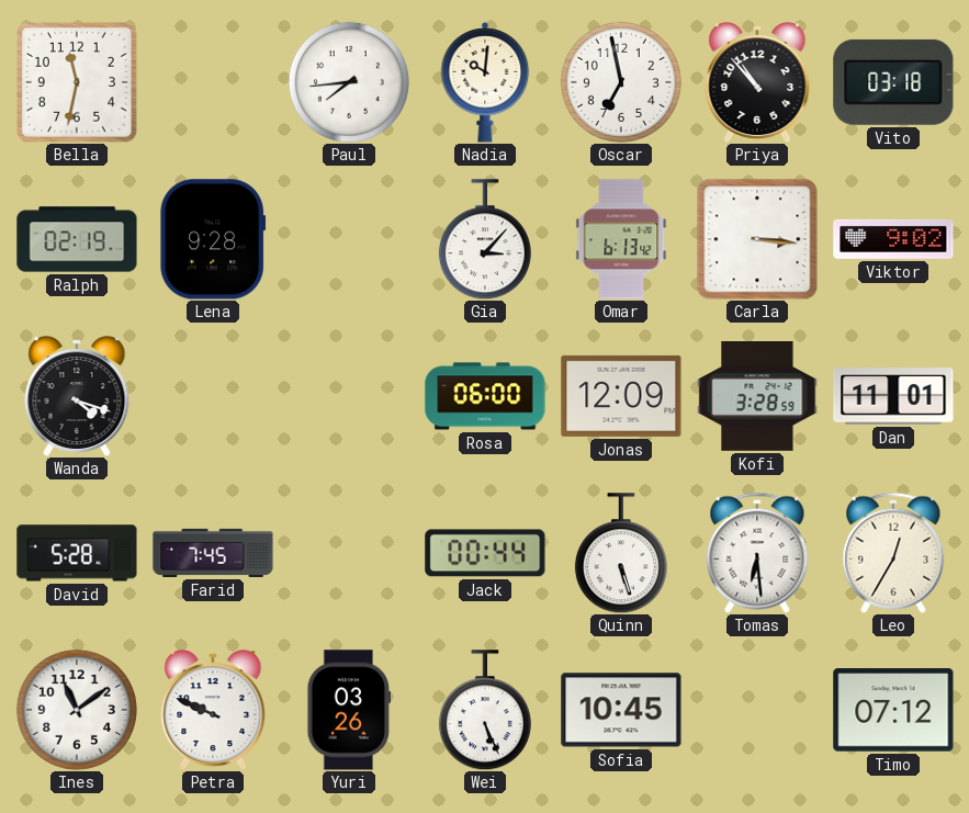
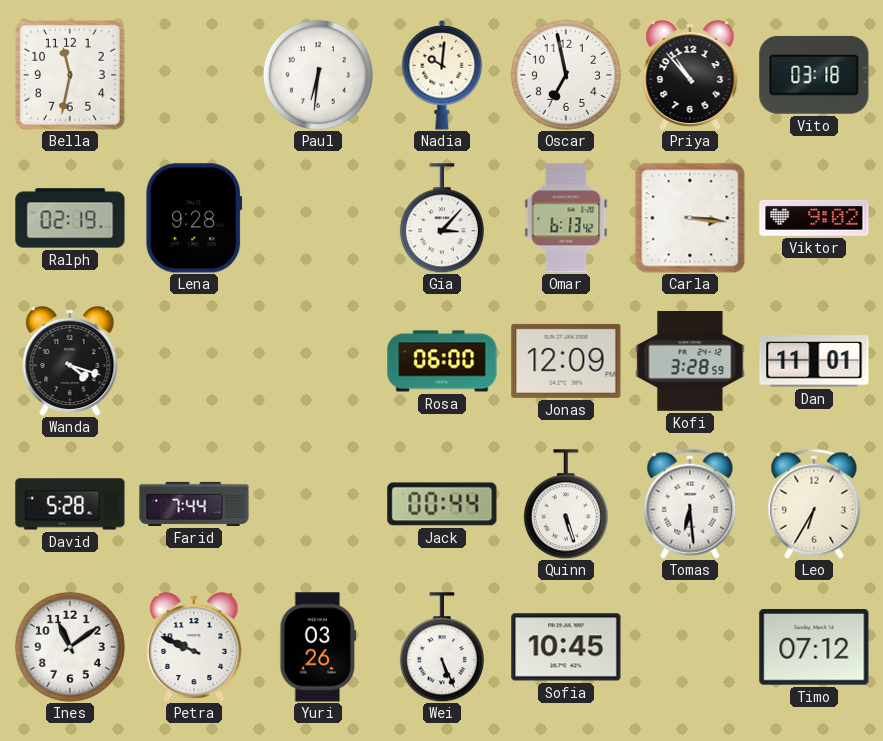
Paul: 7:44 -> 6:31
Farid: 7:45 -> 7:44
Leo: 12:35 -> 6:35
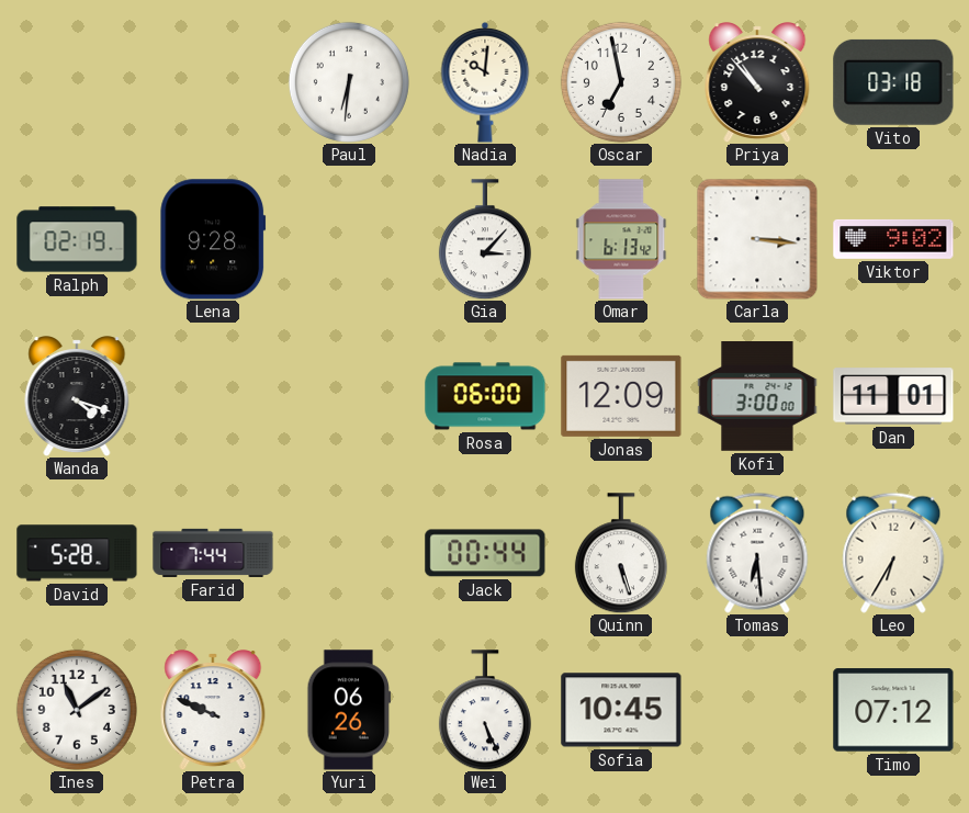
Bella: 11:32 -> none
Kofi: 3:28 -> 3:00
Yuri: 03:26 -> 06:26
